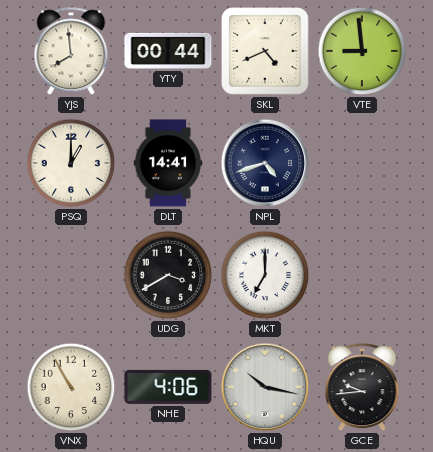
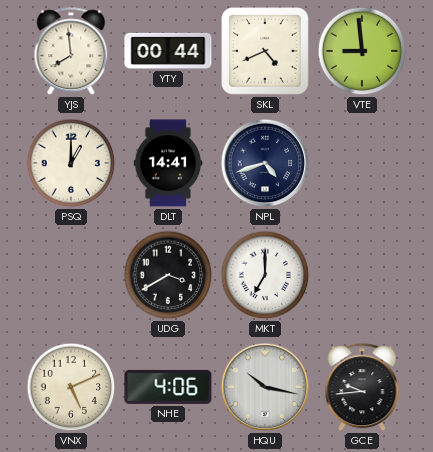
VNX: 10:55 -> 5:11
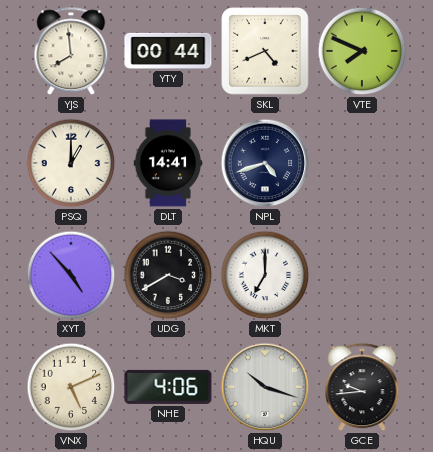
VTE: 8:59 -> 7:49
XYT: none -> 4:53
HQU: 10:17 -> 10:18
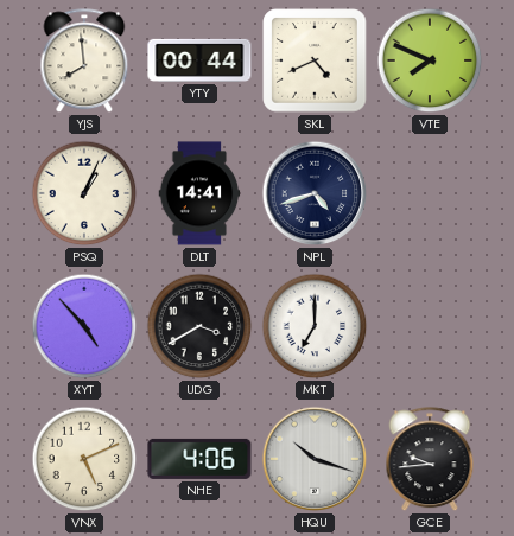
PSQ: 1:00 -> 1:04
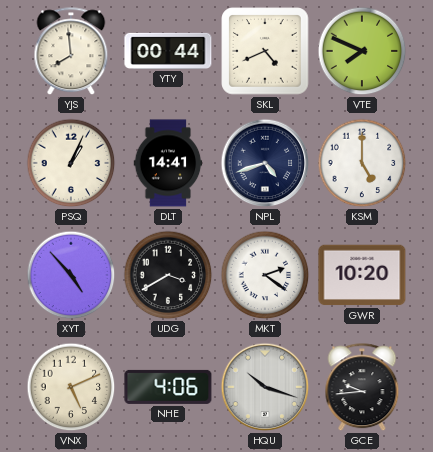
KSM: none -> 5:00
MKT: 7:00 -> 2:21
GWR: none -> 10:20
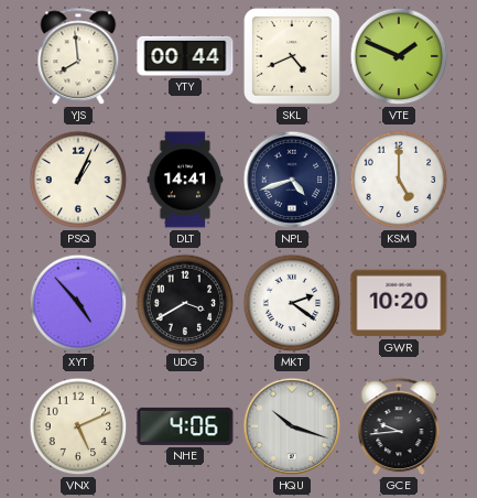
VTE: 7:49 -> 1:49
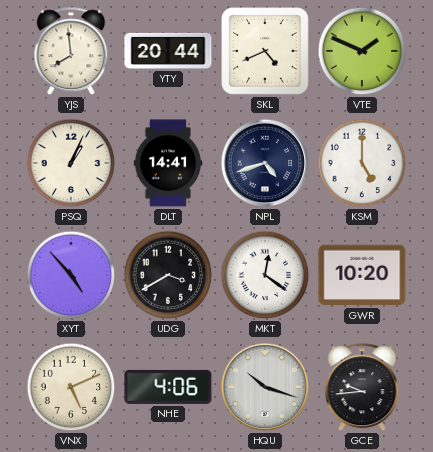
YTY: 00:44 -> 20:44
MKT: 2:21 -> 12:21
